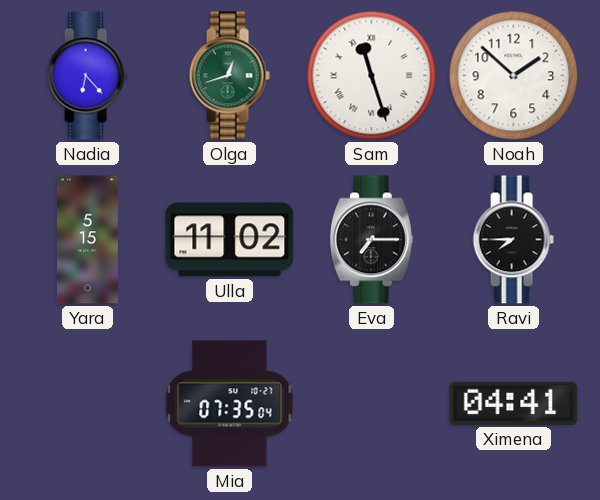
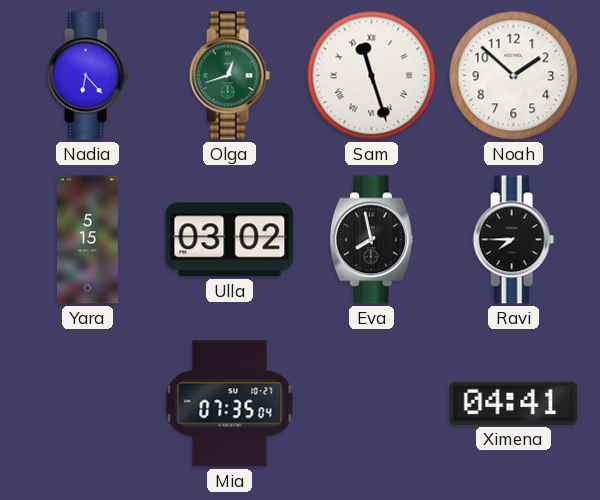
Ulla: 11:02 -> 03:02
Eva: 7:15 -> 7:58
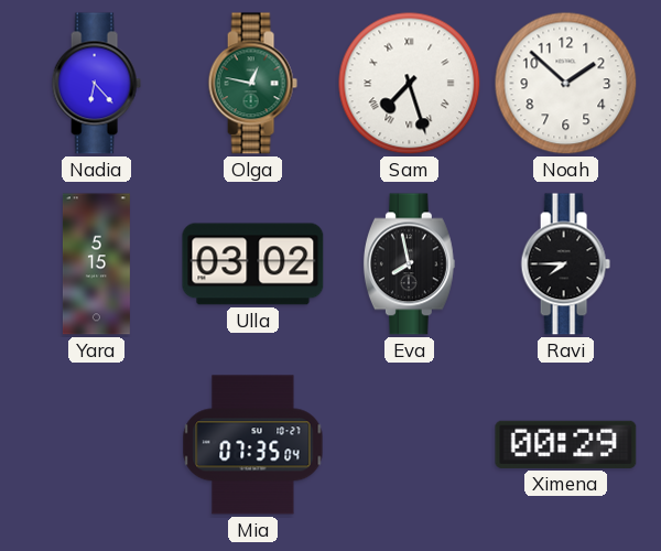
Olga: 12:42 -> 12:47
Sam: 11:27 -> 7:27
Ximena: 04:41 -> 00:29
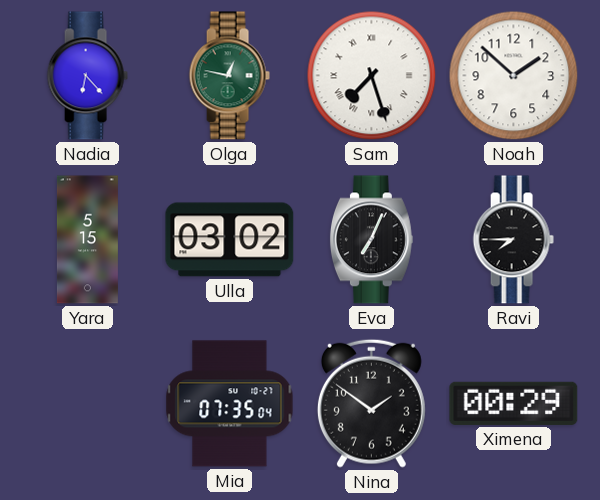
Eva: 7:58 -> 7:04
Nina: none -> 1:51
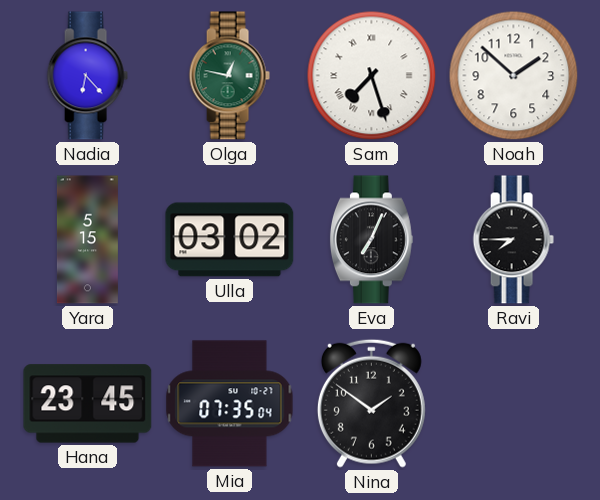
Hana: none -> 23:45
Ximena: 00:29 -> none
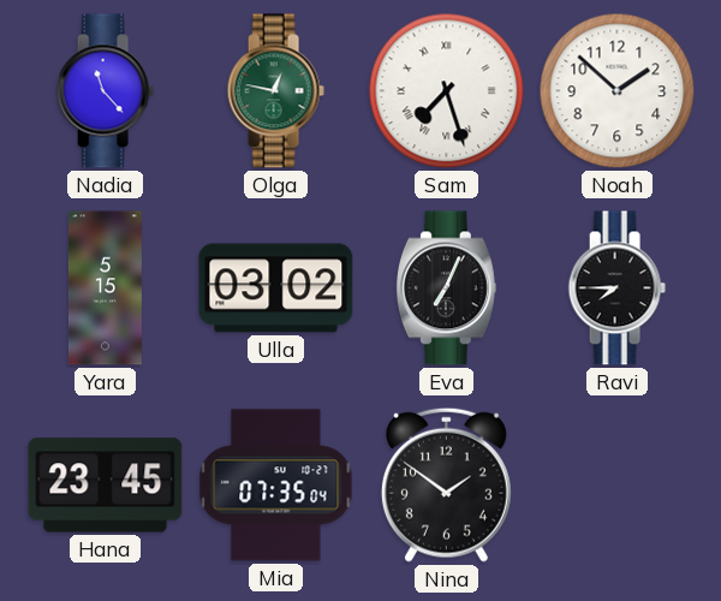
Nadia: 6:23 -> 11:23
